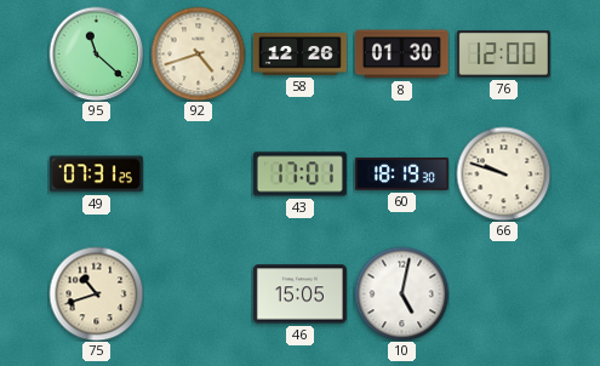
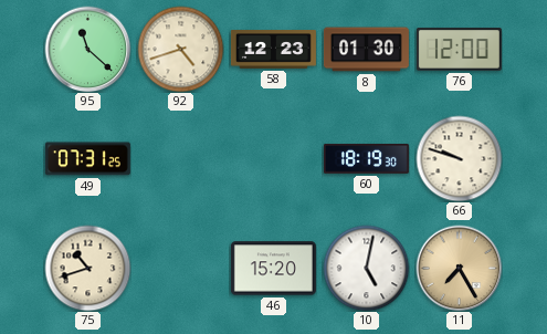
58: 12:26 -> 12:23
43: 17:01 -> none
46: 15:05 -> 15:20
11: none -> 7:25
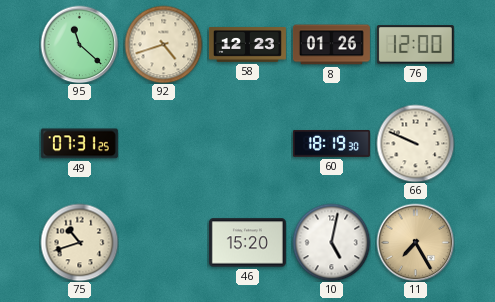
8: 01:30 -> 01:26
66: 9:48 -> 9:49
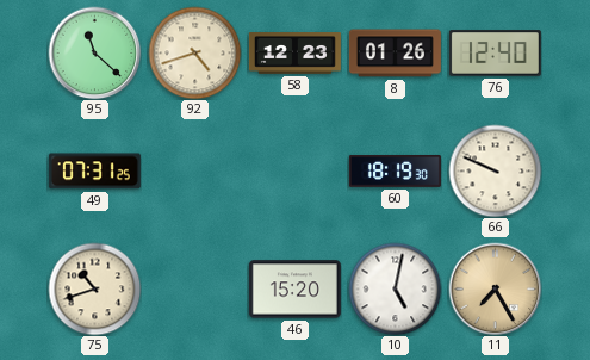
76: 12:00 -> 12:40
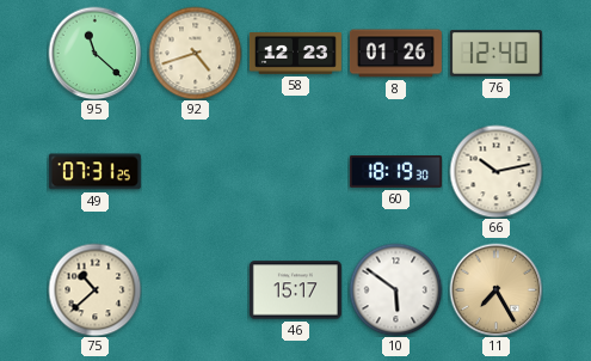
66: 9:49 -> 10:13
75: 10:42 -> 10:38
46: 15:20 -> 15:17
10: 5:02 -> 5:51
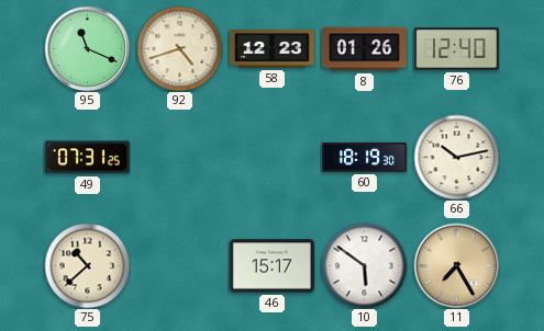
95: 11:22 -> 11:19
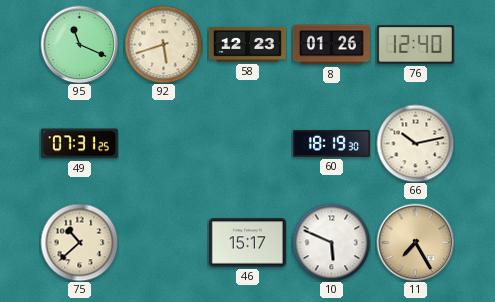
92: 4:42 -> 5:42
10: 5:51 -> 5:49
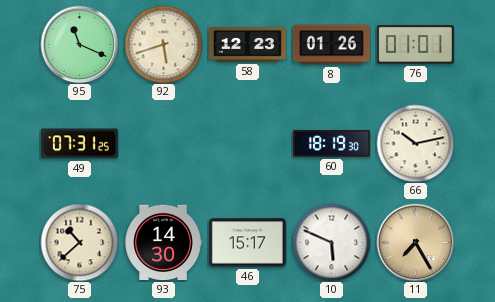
76: 12:40 -> 01:01
93: none -> 14:30
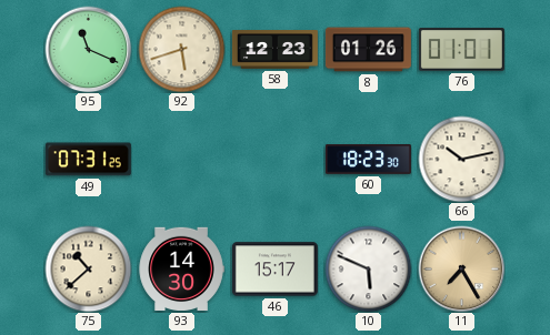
60: 18:19 -> 18:23
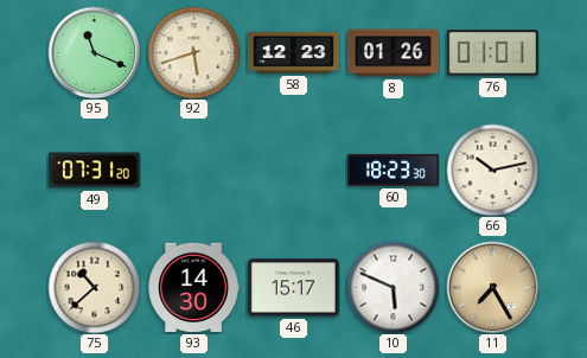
49: 07:31:25 -> 07:31:20
